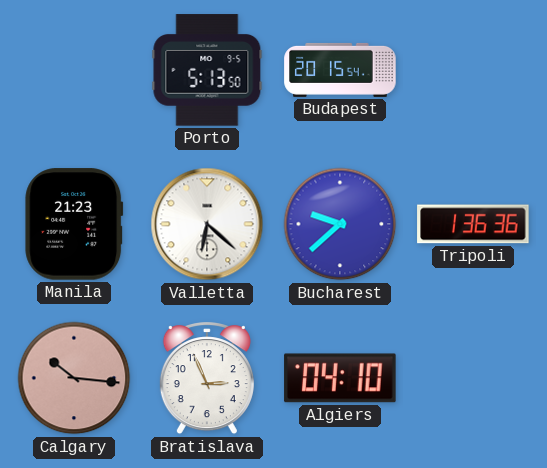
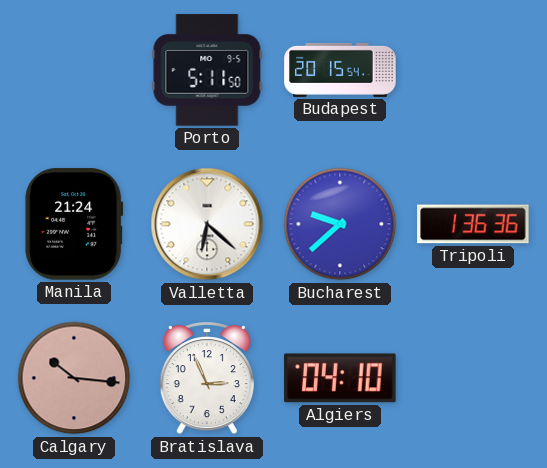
Porto: 5:13 -> 5:11
Manila: 21:23 -> 21:24
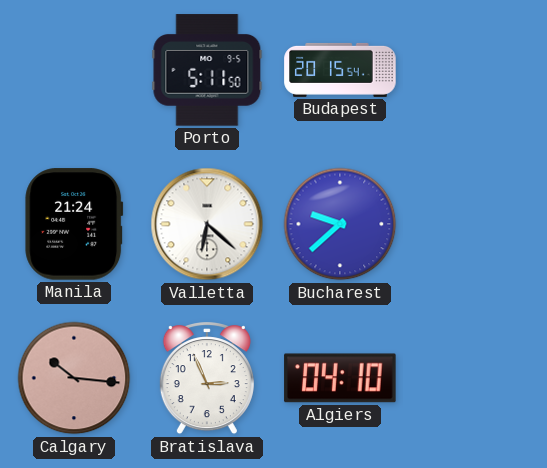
Tripoli: 1:36 -> none
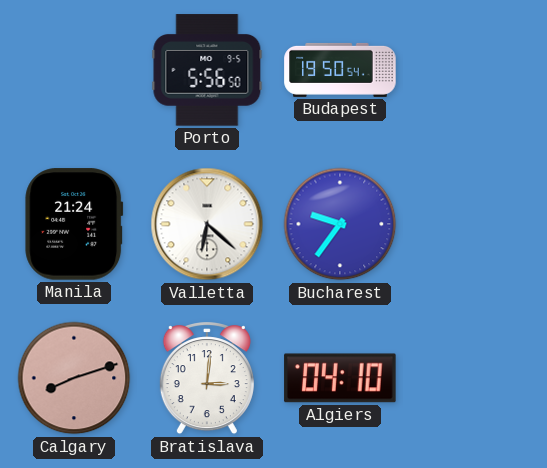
Porto: 5:11 -> 5:56
Budapest: 20:15 -> 19:50
Bucharest: 9:38 -> 9:36
Calgary: 10:16 -> 8:12
Bratislava: 2:56 -> 3:01
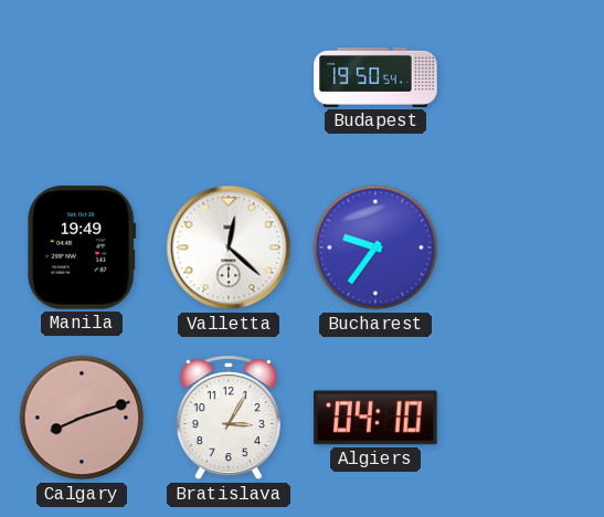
Porto: 5:56 -> none
Manila: 21:24 -> 19:49
Valletta: 6:22 -> 12:22
Bratislava: 3:01 -> 3:05
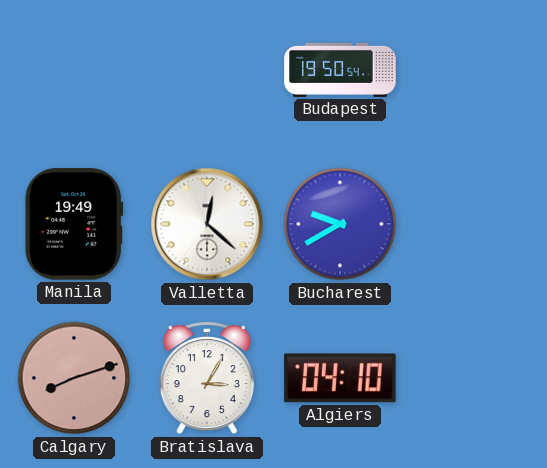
Bucharest: 9:36 -> 9:40
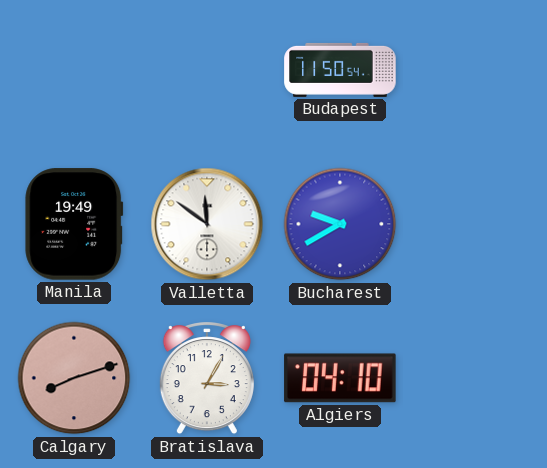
Budapest: 19:50 -> 11:50
Valletta: 12:22 -> 11:51
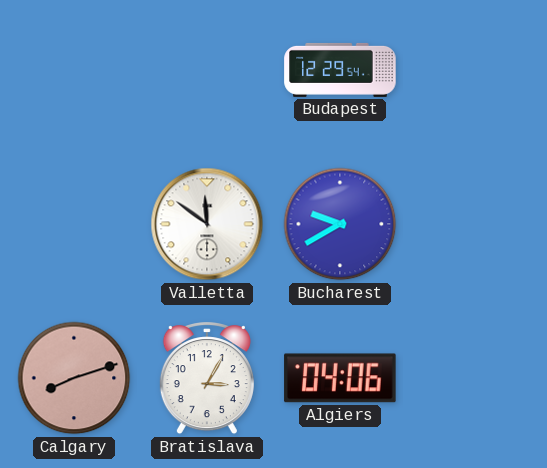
Budapest: 11:50 -> 12:29
Manila: 19:49 -> none
Algiers: 04:10 -> 04:06
